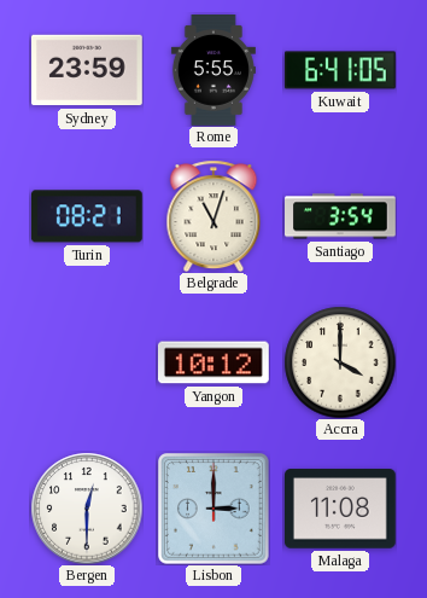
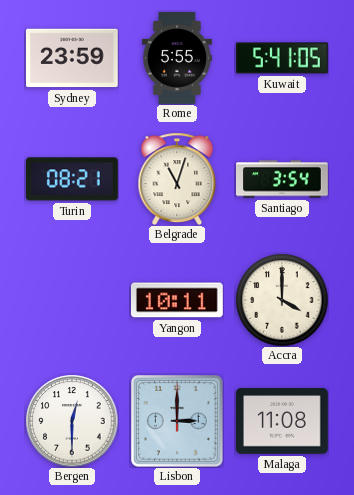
Kuwait: 6:41 -> 5:41
Yangon: 10:12 -> 10:11
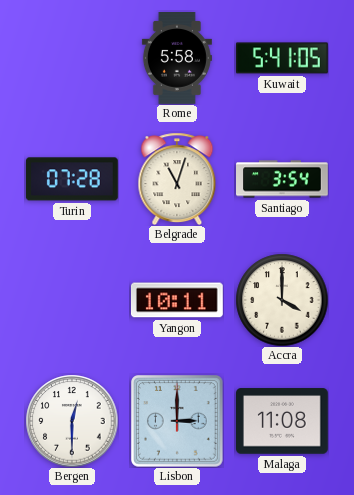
Sydney: 23:59 -> none
Rome: 5:55 -> 5:58
Turin: 08:21 -> 07:28
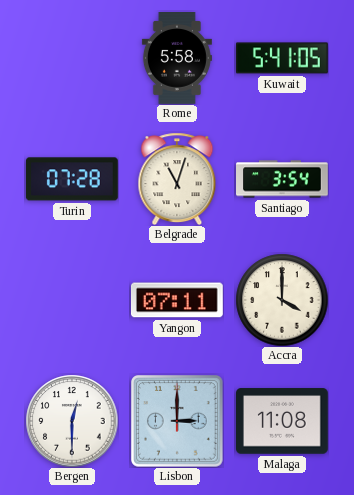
Yangon: 10:11 -> 07:11
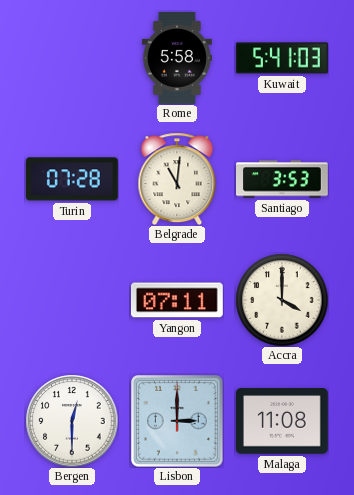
Kuwait: 5:41:05 -> 5:41:03
Belgrade: 11:03 -> 11:01
Santiago: 3:54 -> 3:53
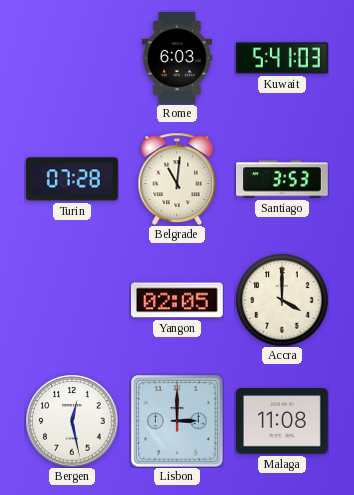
Rome: 5:58 -> 6:03
Yangon: 07:11 -> 02:05
Bergen: 12:30 -> 12:28
